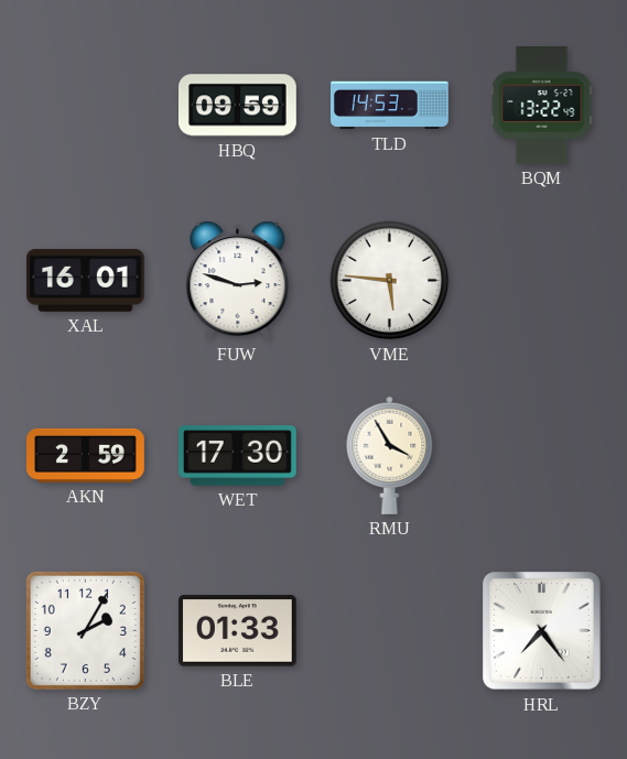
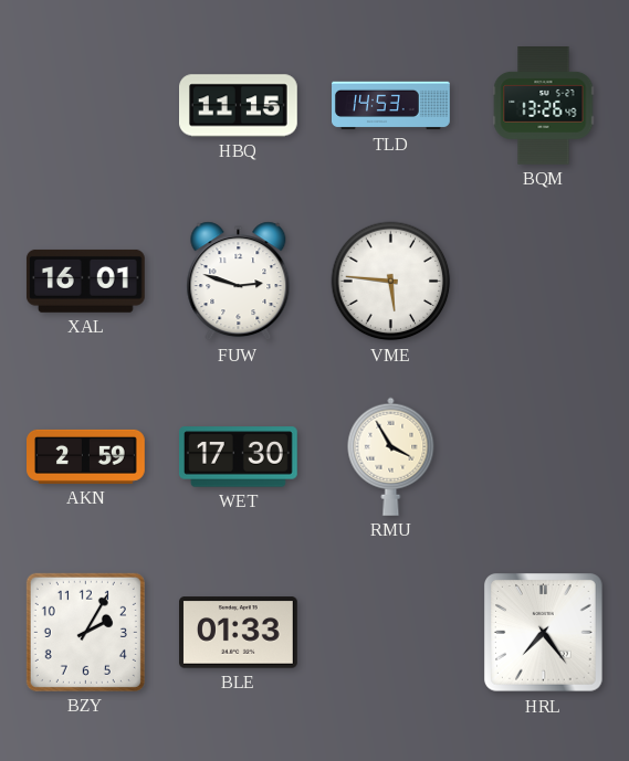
HBQ: 09:59 -> 11:15
BQM: 13:22 -> 13:26
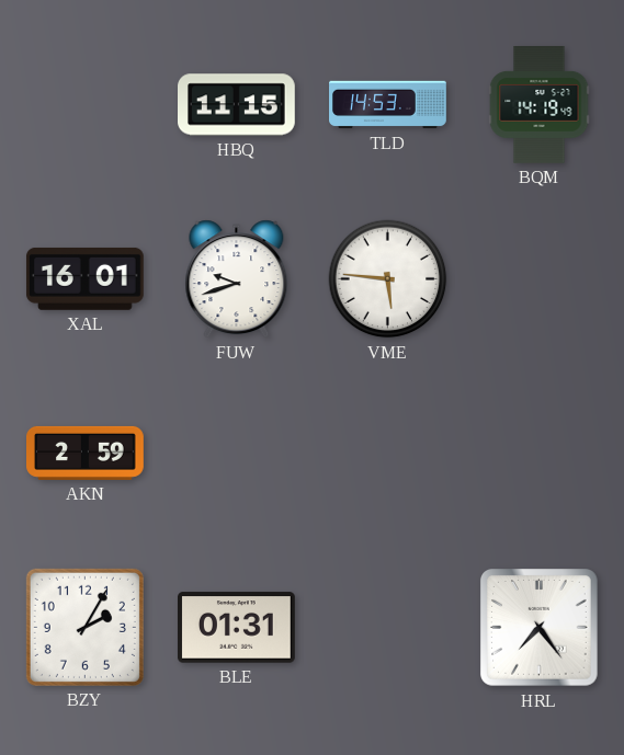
BQM: 13:26 -> 14:19
FUW: 2:48 -> 9:42
WET: 17:30 -> none
RMU: 3:55 -> none
BLE: 01:33 -> 01:31
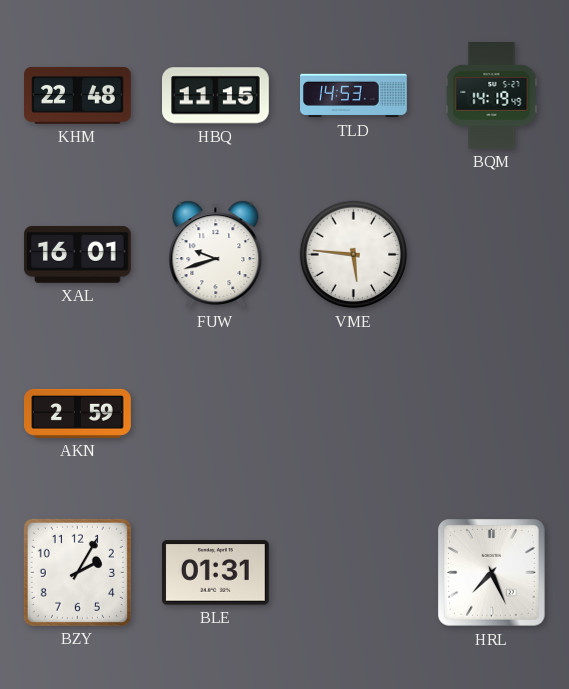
KHM: none -> 22:48
HRL: 7:24 -> 7:26
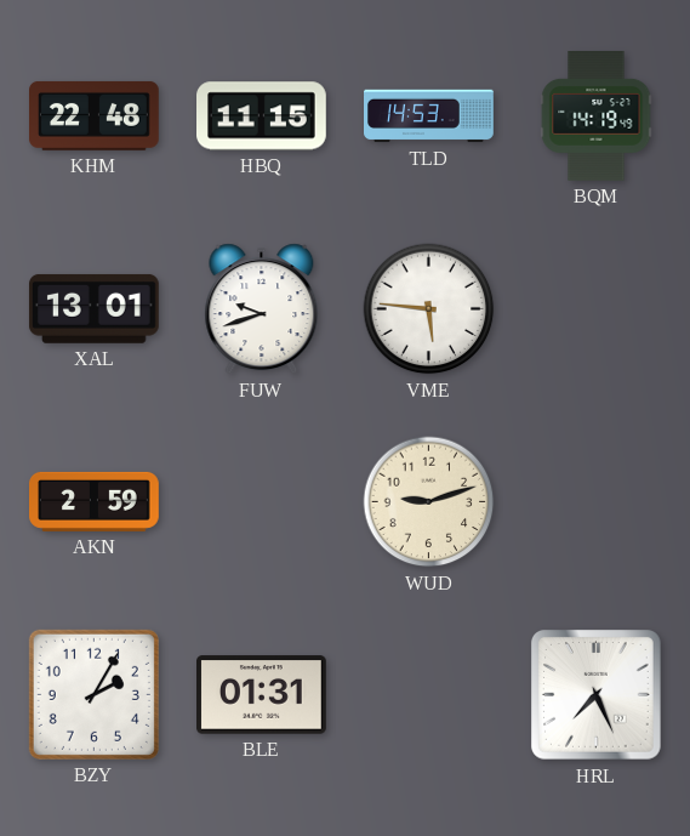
XAL: 16:01 -> 13:01
WUD: none -> 9:12
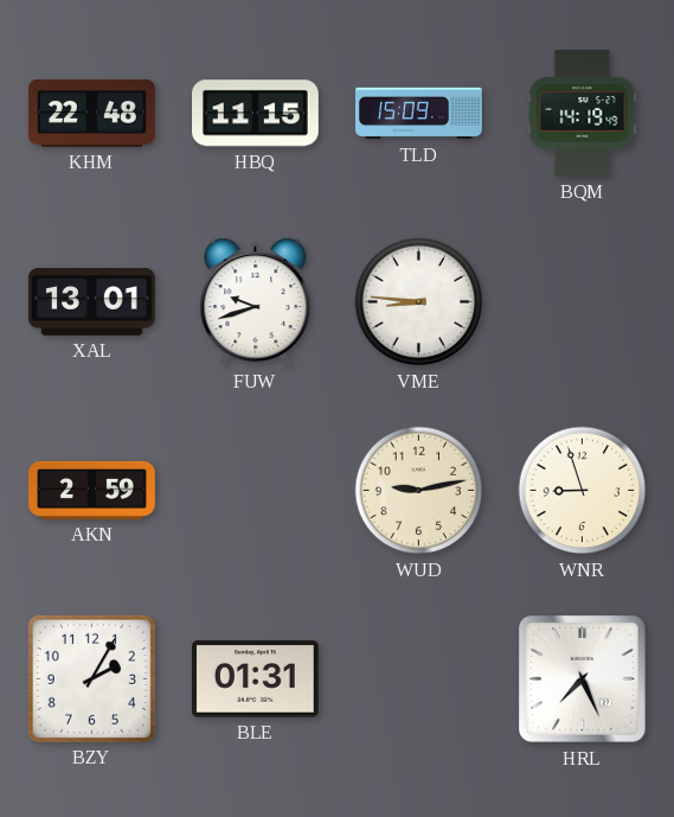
TLD: 14:53 -> 15:09
VME: 5:46 -> 8:46
WUD: 9:12 -> 9:13
WNR: none -> 8:57
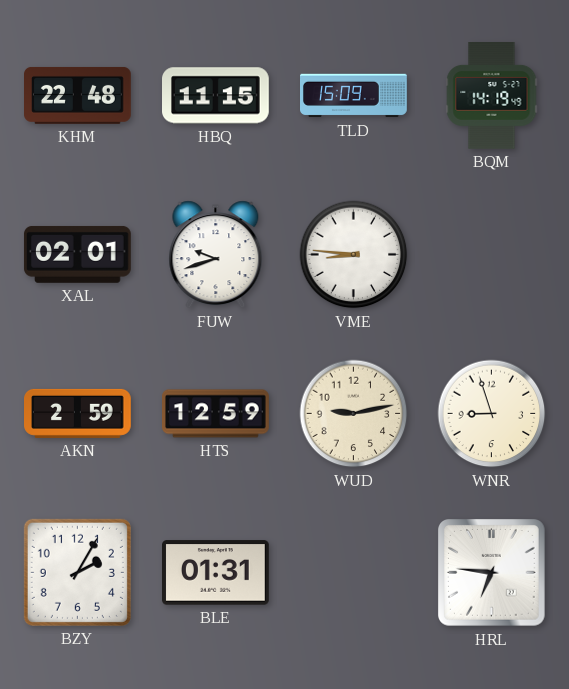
XAL: 13:01 -> 02:01
HTS: none -> 12:59
HRL: 7:26 -> 6:46
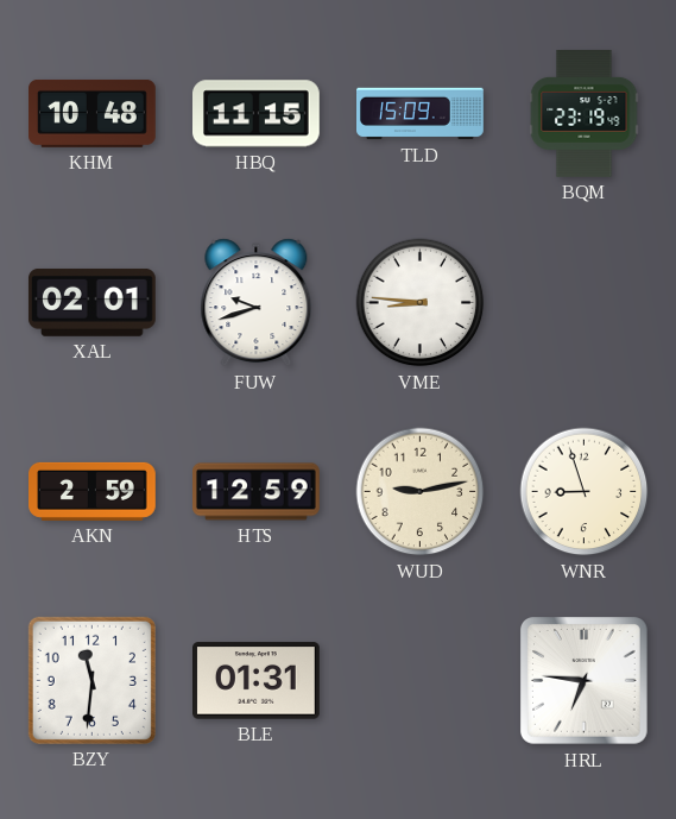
KHM: 22:48 -> 10:48
BQM: 14:19 -> 23:19
BZY: 2:05 -> 11:31
